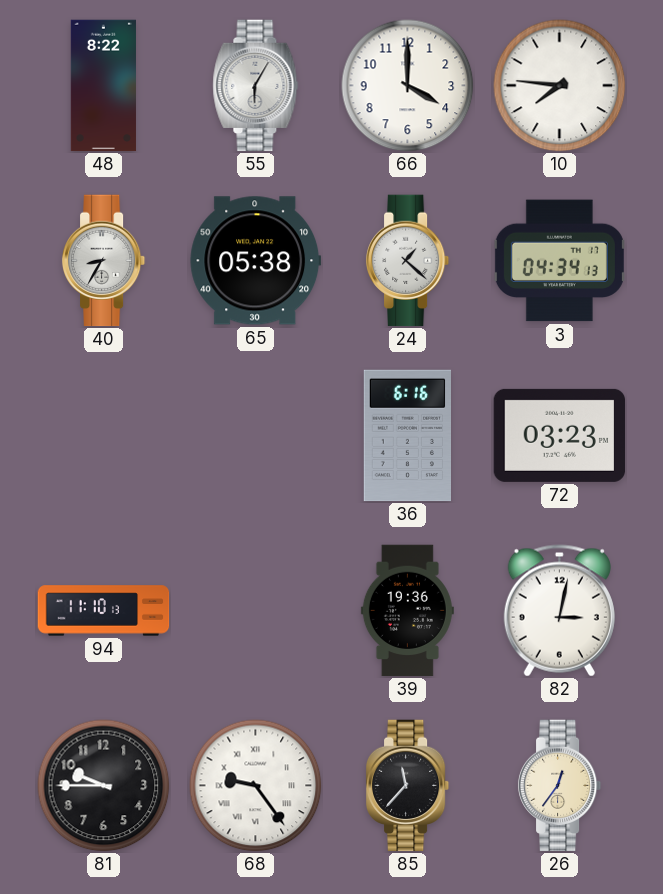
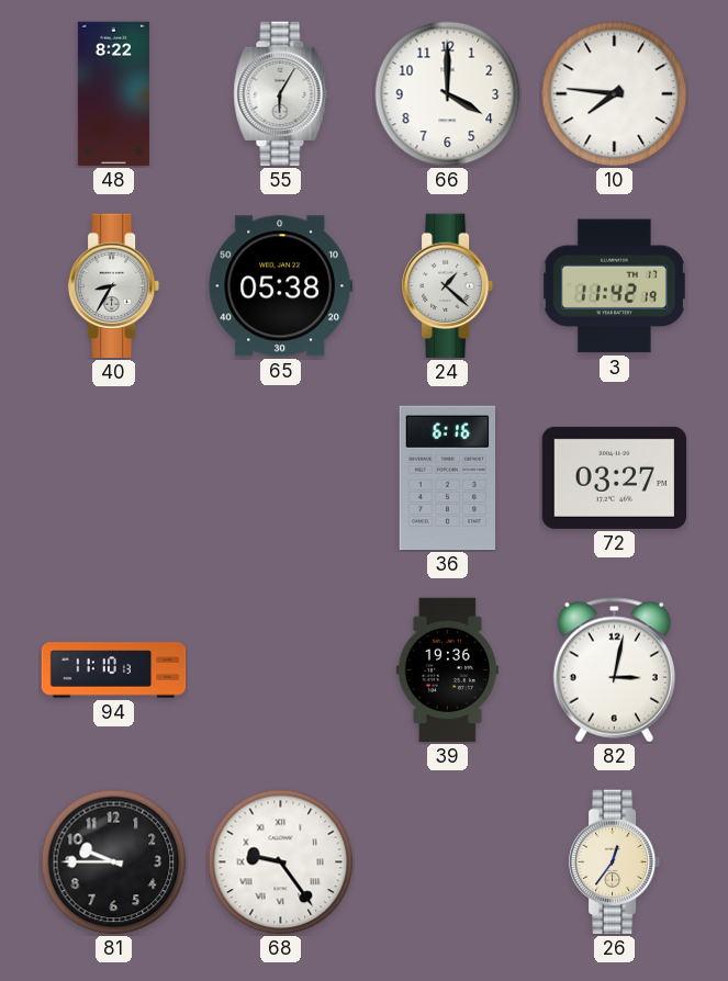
3: 04:34 -> 11:42
72: 03:23 -> 03:27
85: 11:37 -> none
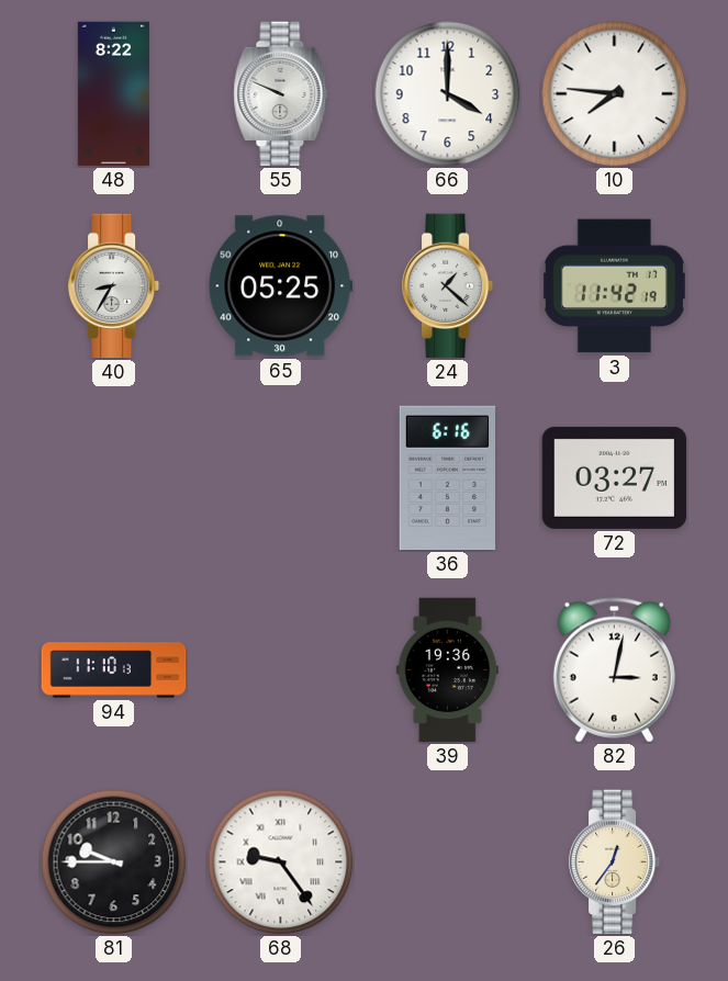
55: 6:05 -> 9:49
65: 05:38 -> 05:25
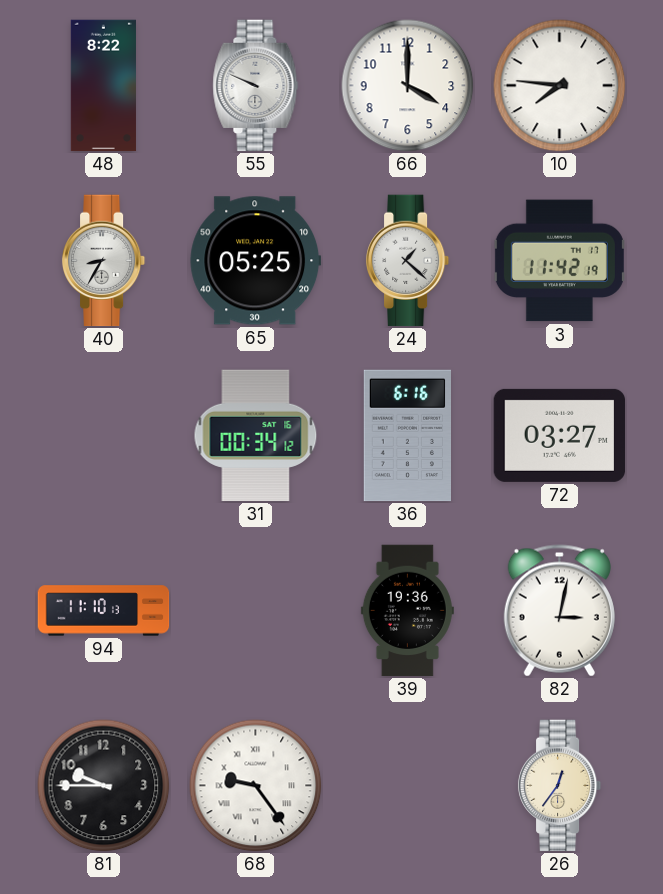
31: none -> 00:34
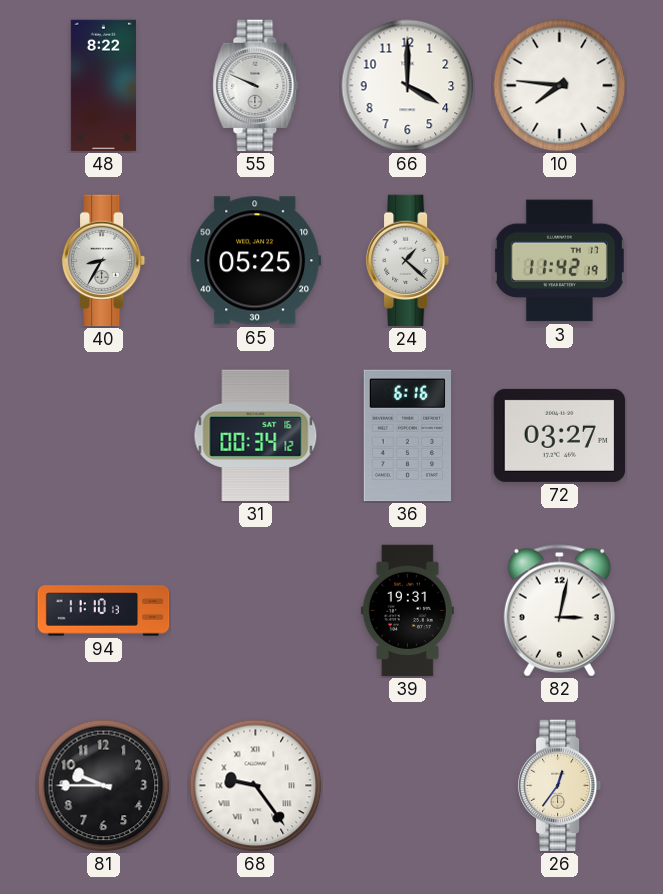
39: 19:36 -> 19:31
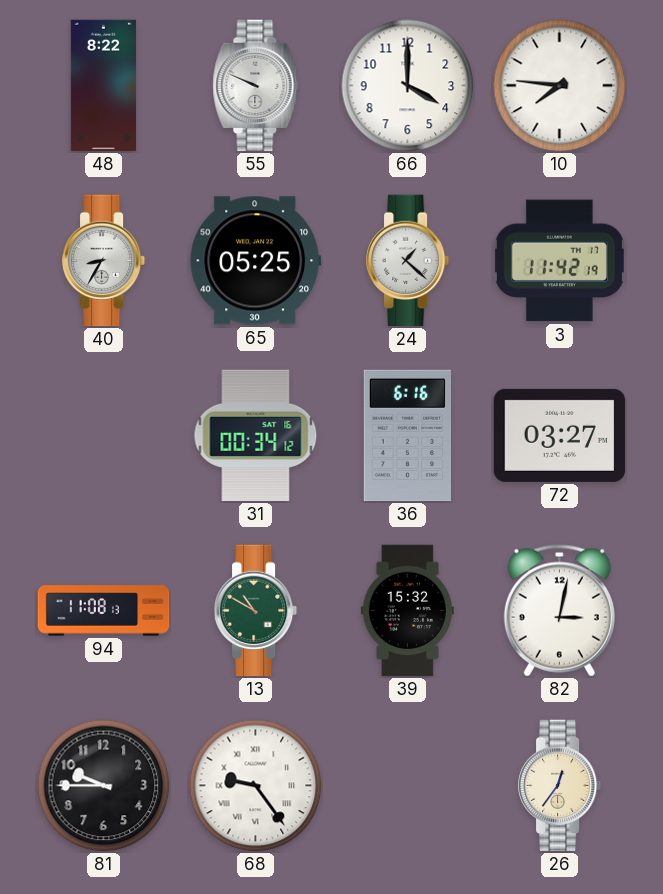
94: 11:10 -> 11:08
13: none -> 10:50
39: 19:31 -> 15:32
